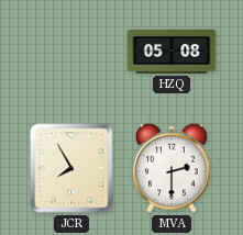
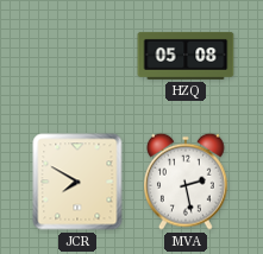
JCR: 7:55 -> 7:50
MVA: 2:30 -> 2:28
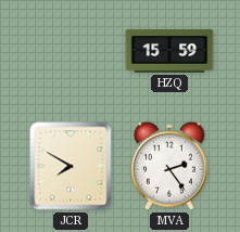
HZQ: 05:08 -> 15:59
MVA: 2:28 -> 2:24
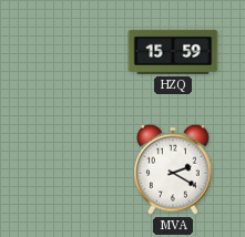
JCR: 7:50 -> none
MVA: 2:24 -> 2:20
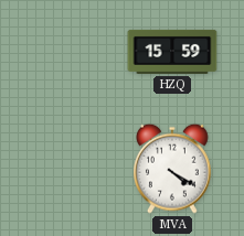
MVA: 2:20 -> 4:20
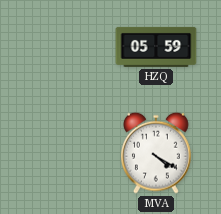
HZQ: 15:59 -> 05:59
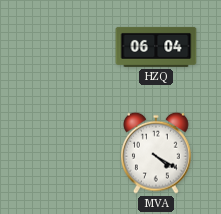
HZQ: 05:59 -> 06:04
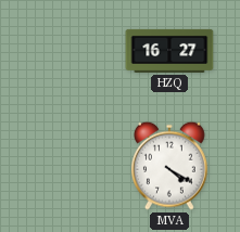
HZQ: 06:04 -> 16:27
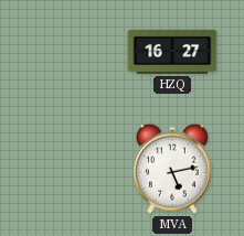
MVA: 4:20 -> 5:13
